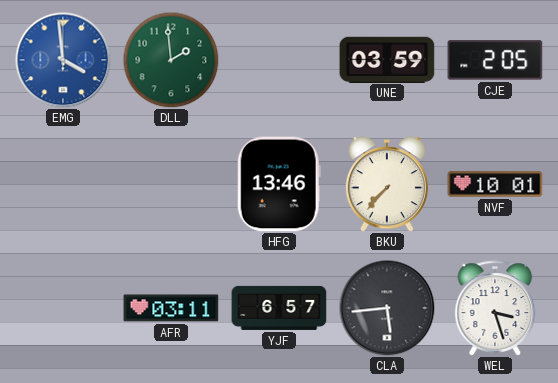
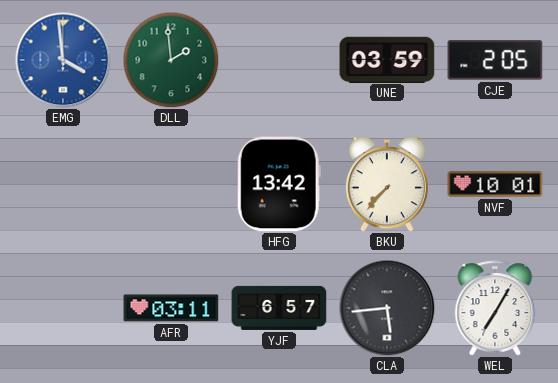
HFG: 13:46 -> 13:42
WEL: 3:27 -> 7:05
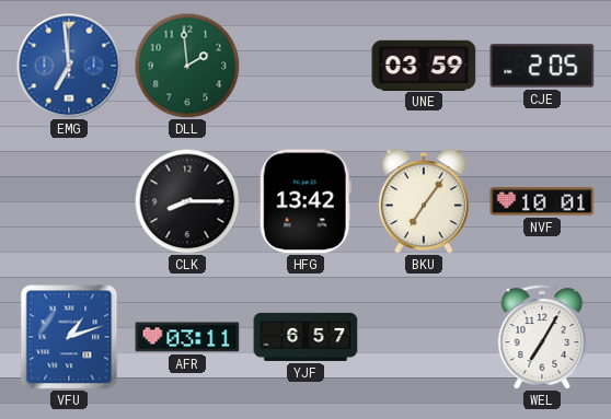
EMG: 3:59 -> 6:59
CLK: none -> 8:15
BKU: 7:37 -> 7:06
VFU: none -> 1:12
CLA: 5:44 -> none
